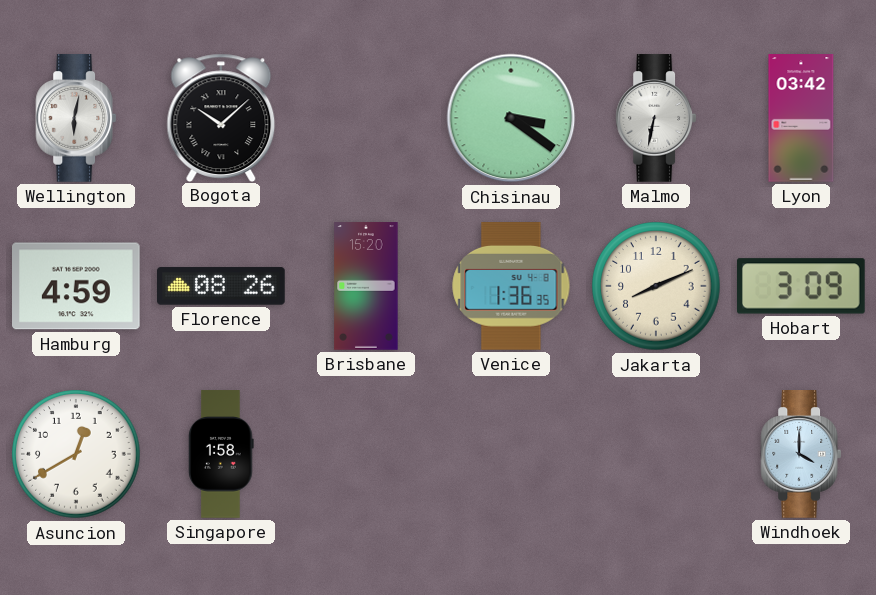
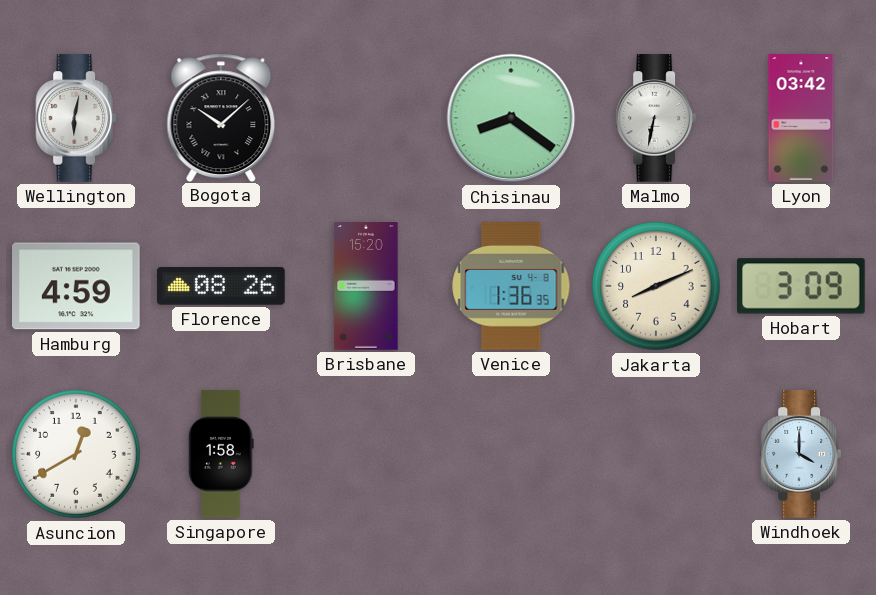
Chisinau: 3:21 -> 8:21
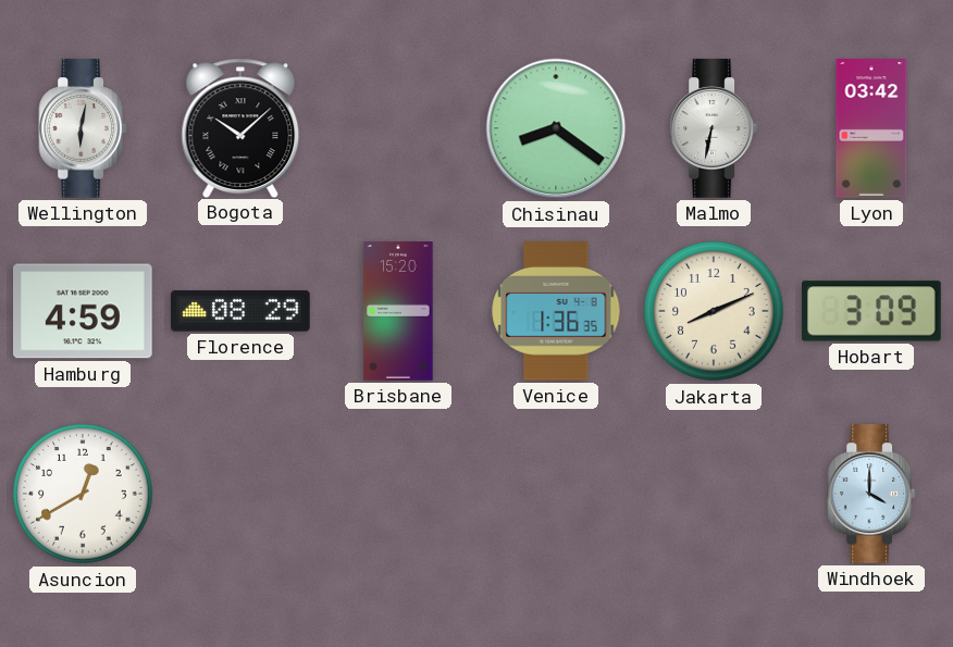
Florence: 08:26 -> 08:29
Singapore: 1:58 -> none
